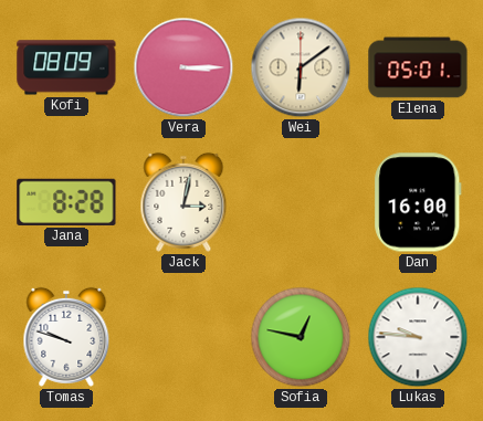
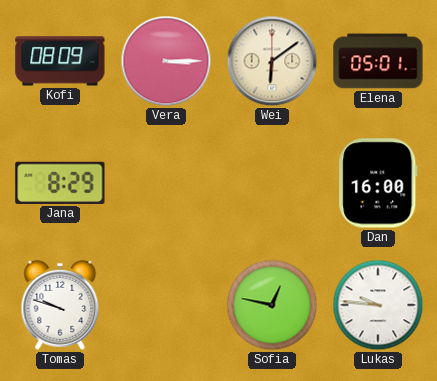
Jana: 8:28 -> 8:29
Jack: 3:02 -> none
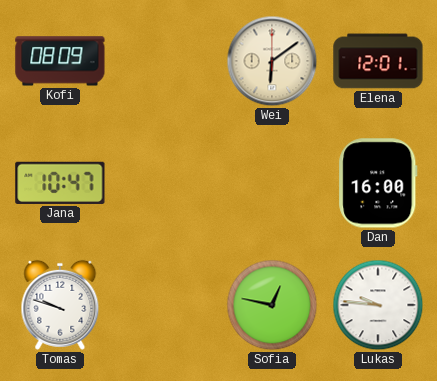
Vera: 3:15 -> none
Elena: 05:01 -> 12:01
Jana: 8:29 -> 10:47
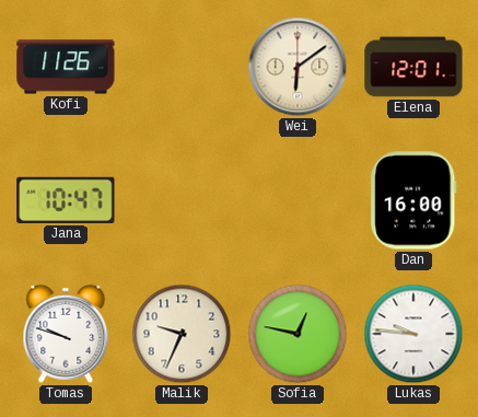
Kofi: 08:09 -> 11:26
Malik: none -> 9:34
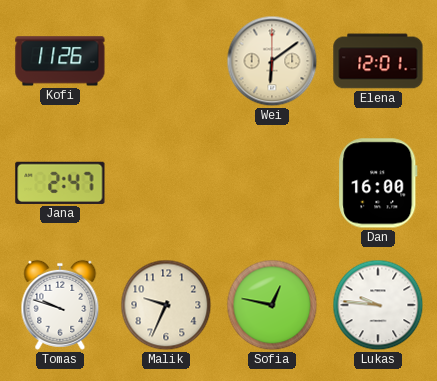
Jana: 10:47 -> 2:47
